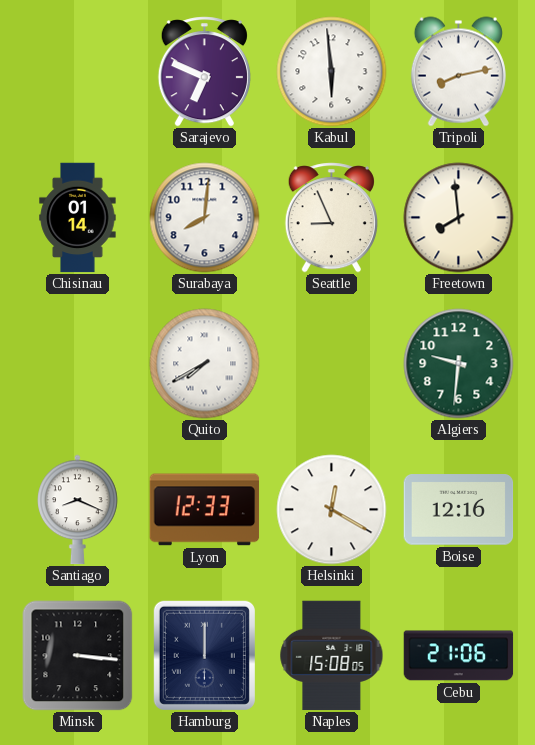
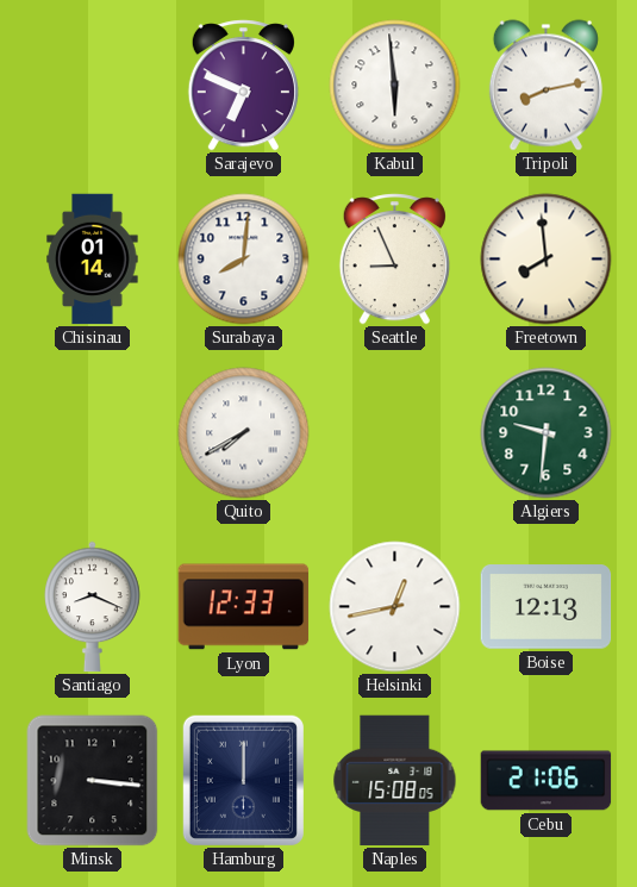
Helsinki: 12:20 -> 12:43
Boise: 12:16 -> 12:13
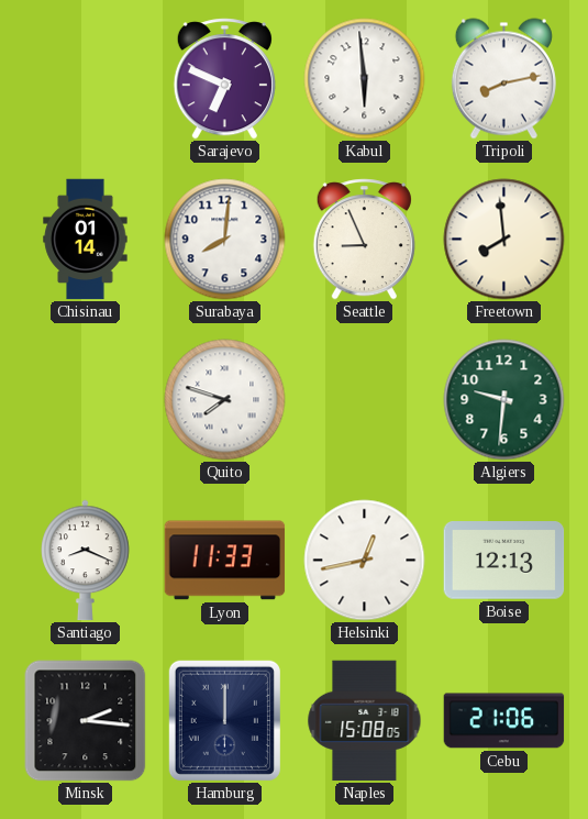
Quito: 7:40 -> 7:48
Lyon: 12:33 -> 11:33
Minsk: 3:16 -> 2:16
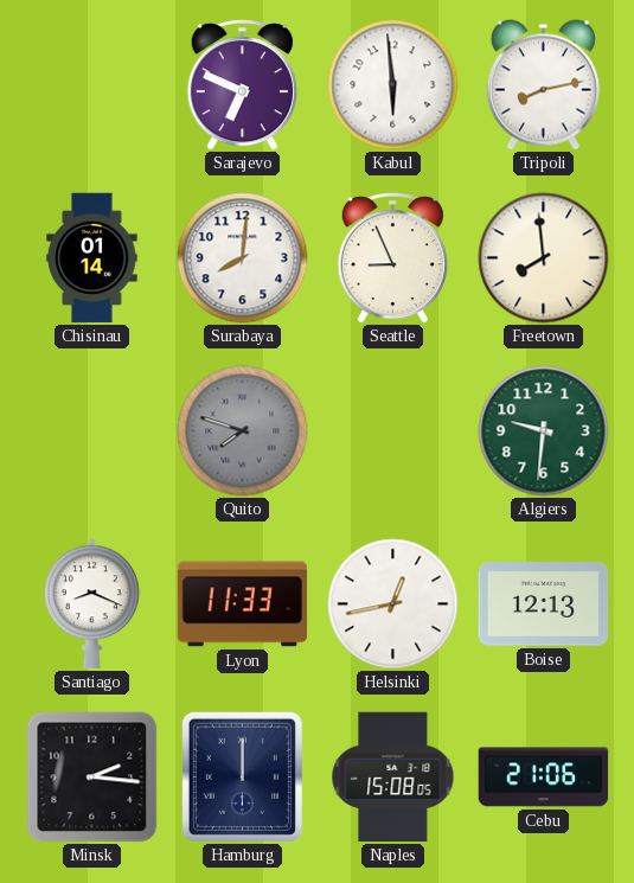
Quito dial: white -> grey
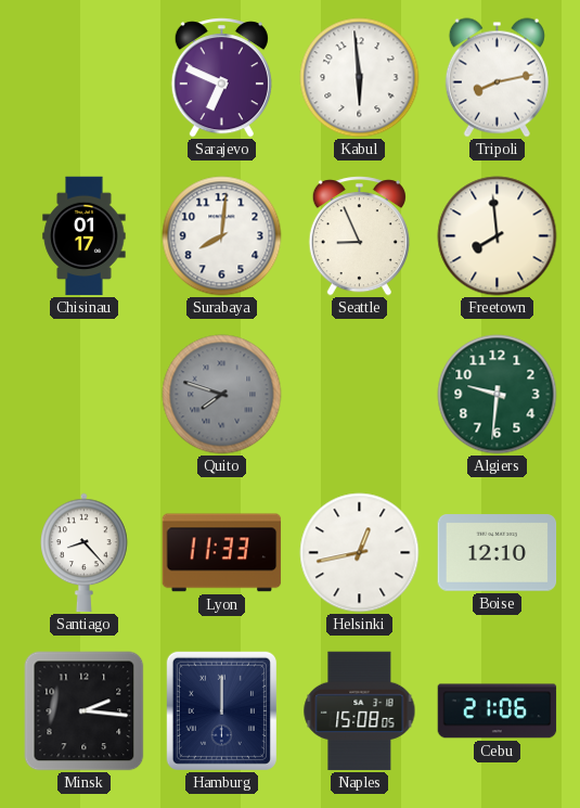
Chisinau: 01:14 -> 01:17
Santiago: 8:19 -> 8:23
Boise: 12:13 -> 12:10
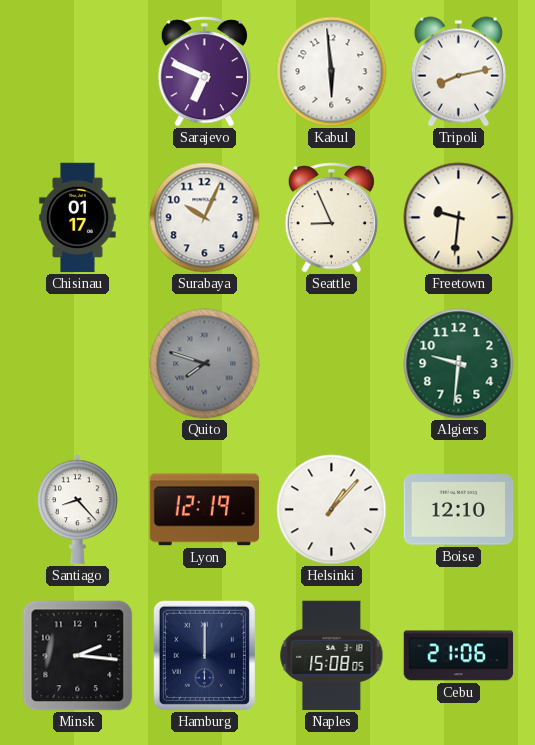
Surabaya: 8:01 -> 10:04
Freetown: 7:59 -> 9:31
Lyon: 11:33 -> 12:19
Helsinki: 12:43 -> 1:07
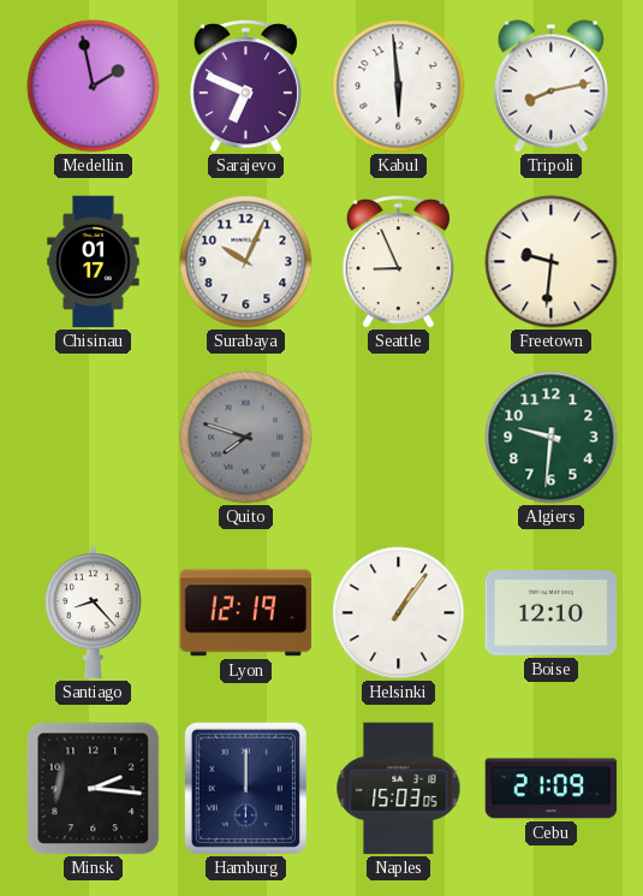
Medellin: none -> 1:58
Helsinki: 1:07 -> 1:06
Naples: 15:08 -> 15:03
Cebu: 21:06 -> 21:09
